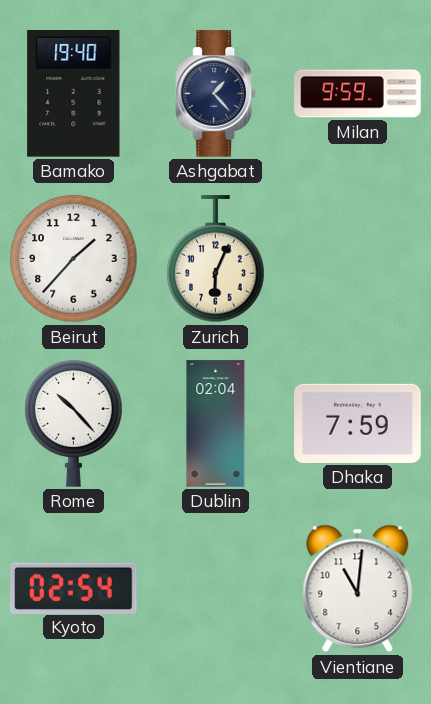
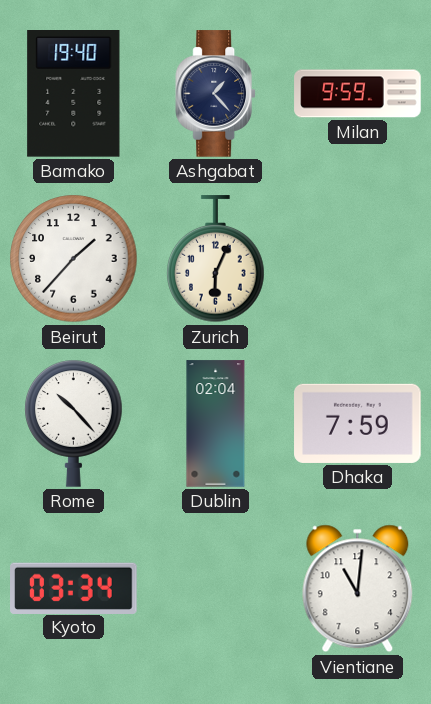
Kyoto: 02:54 -> 03:34
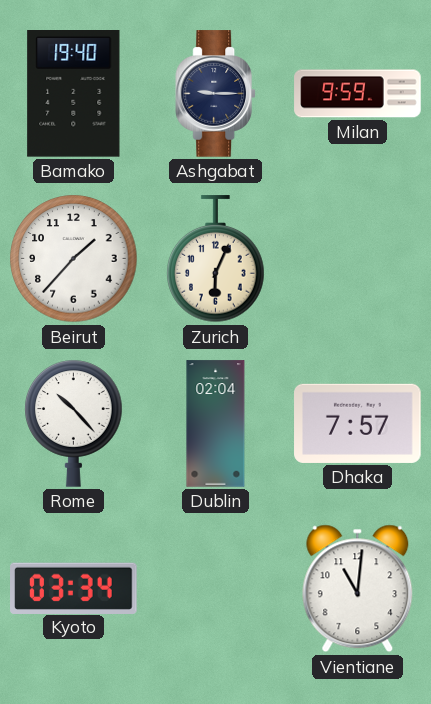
Ashgabat: 1:23 -> 9:15
Dhaka: 7:59 -> 7:57
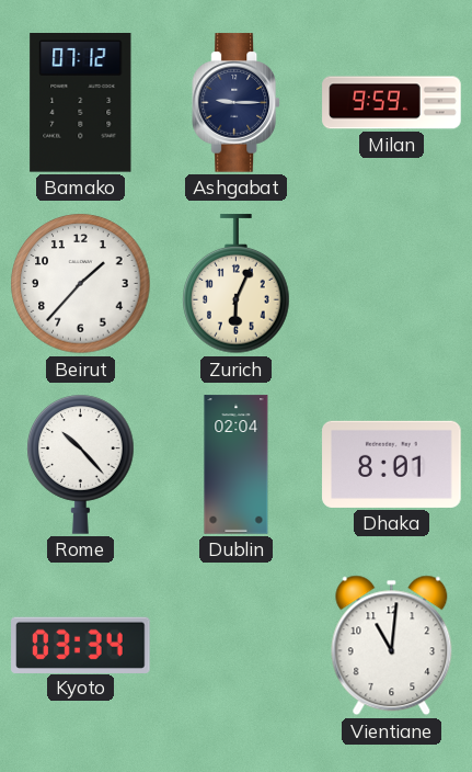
Bamako: 19:40 -> 07:12
Dhaka: 7:57 -> 8:01
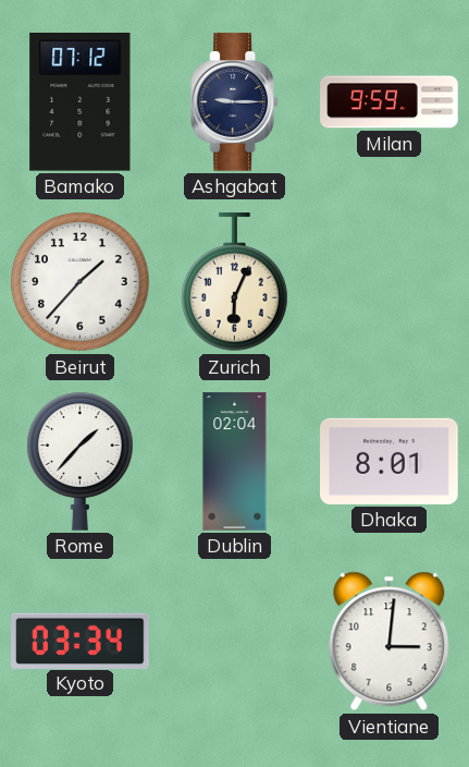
Rome: 10:23 -> 1:37
Vientiane: 11:01 -> 3:01
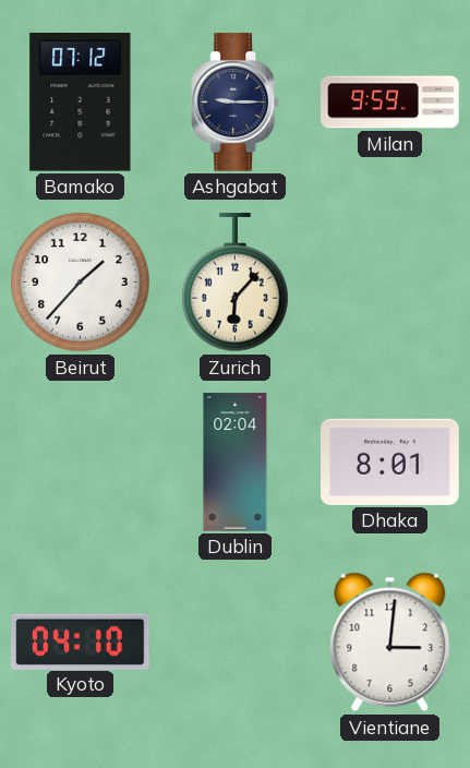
Zurich: 6:04 -> 6:07
Rome: 1:37 -> none
Kyoto: 03:34 -> 04:10
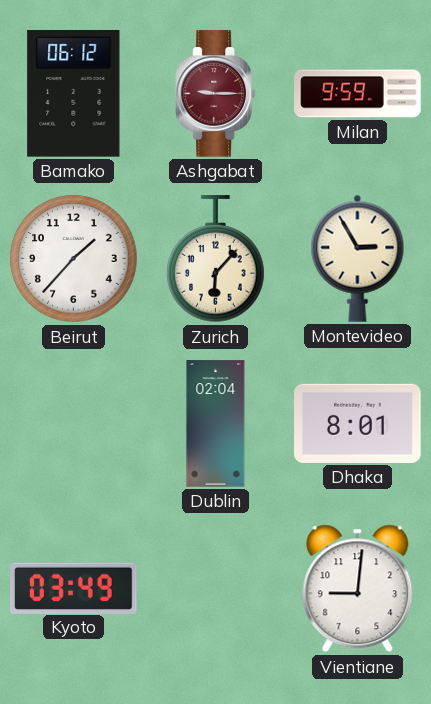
Bamako: 07:12 -> 06:12
Ashgabat dial: navy -> burgundy
Montevideo: none -> 2:55
Kyoto: 04:10 -> 03:49
Vientiane: 3:01 -> 9:01
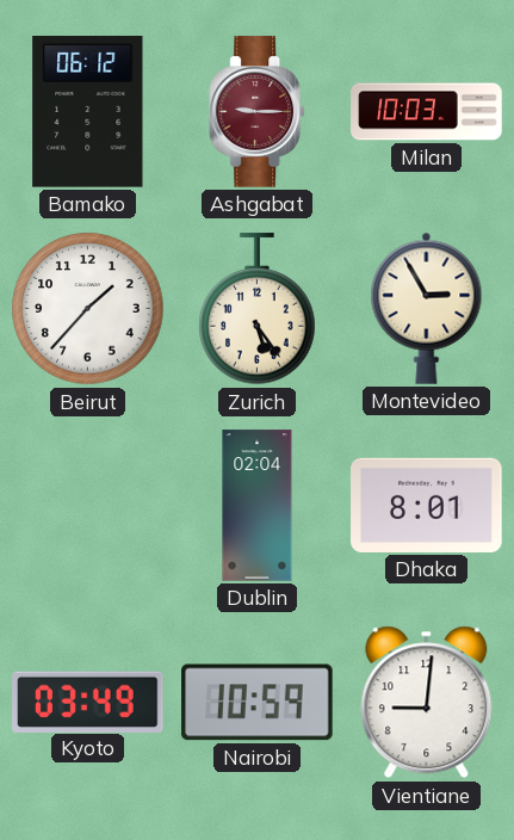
Milan: 9:59 -> 10:03
Zurich: 6:07 -> 5:24
Nairobi: none -> 10:59
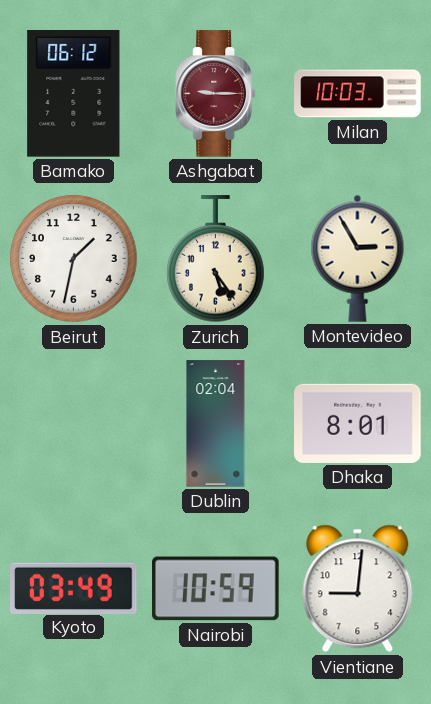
Beirut: 1:37 -> 1:32
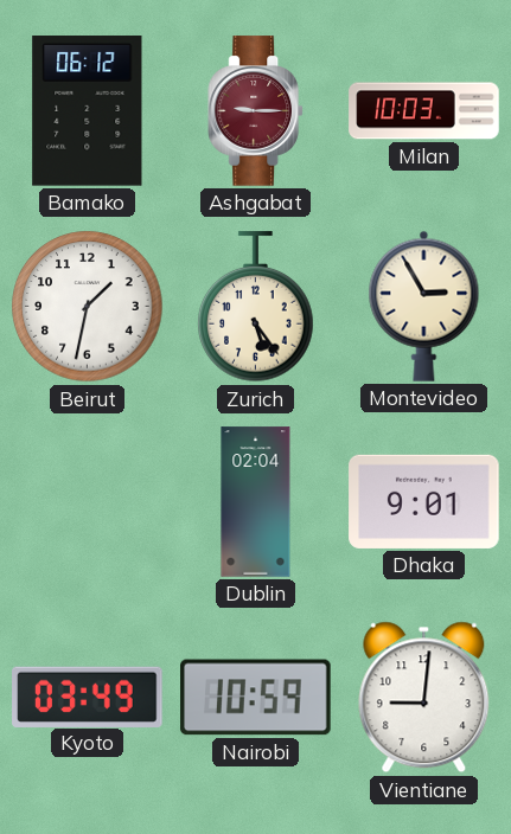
Dhaka: 8:01 -> 9:01
